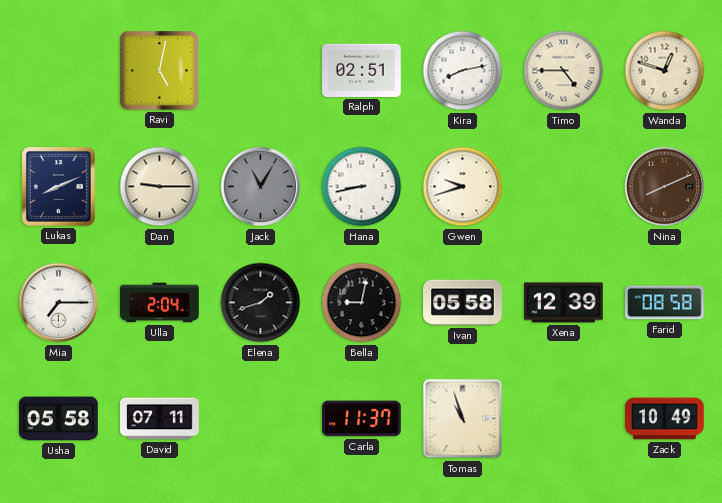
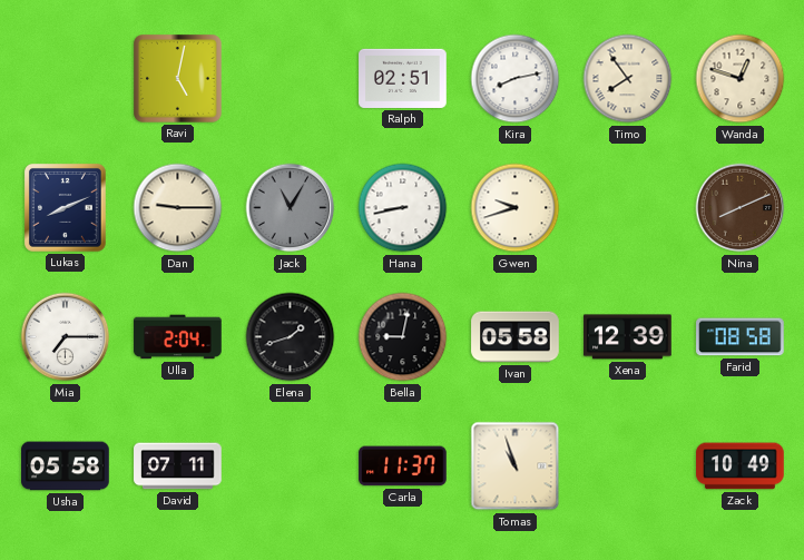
Timo: 4:45 -> 7:54
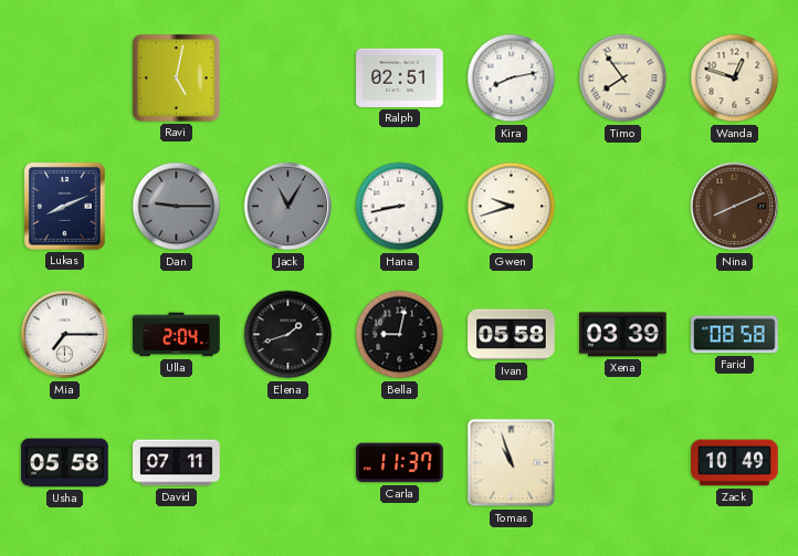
Dan dial: cream -> grey
Xena: 12:39 -> 03:39
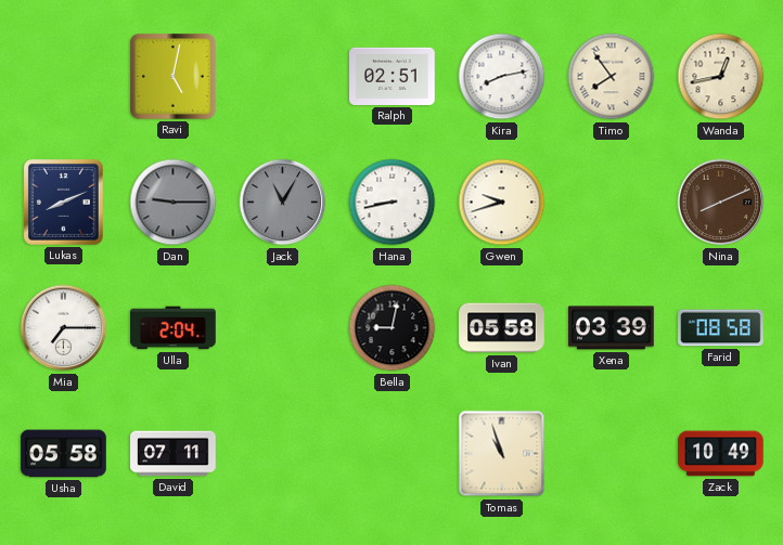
Wanda: 12:48 -> 12:43
Elena: 1:42 -> none
Carla: 11:37 -> none
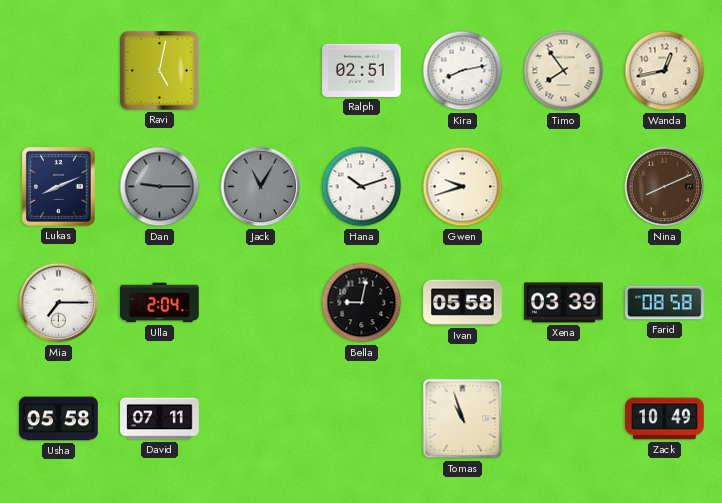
Hana: 8:43 -> 10:12
